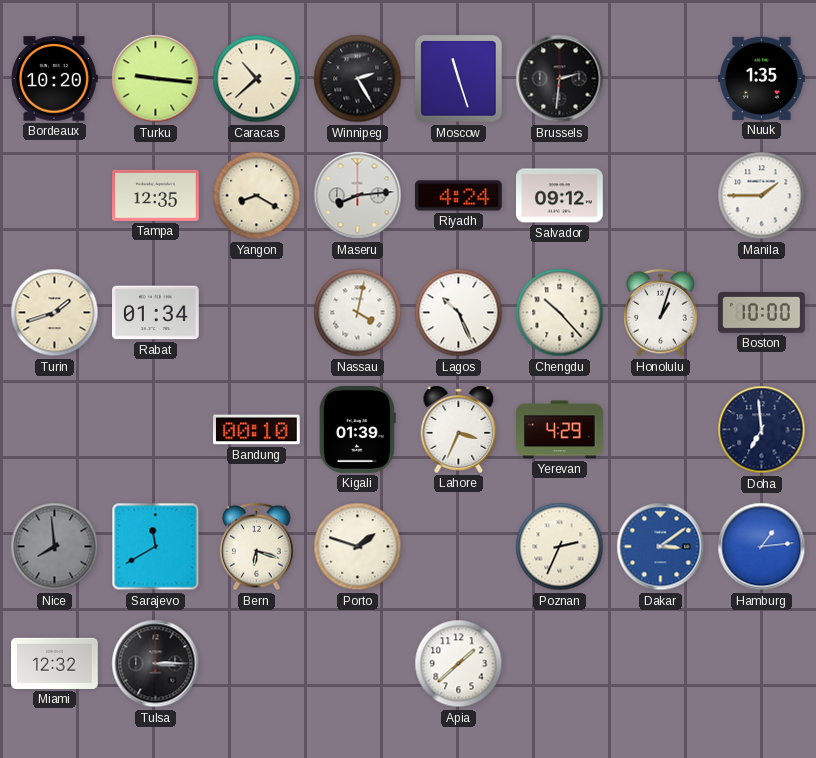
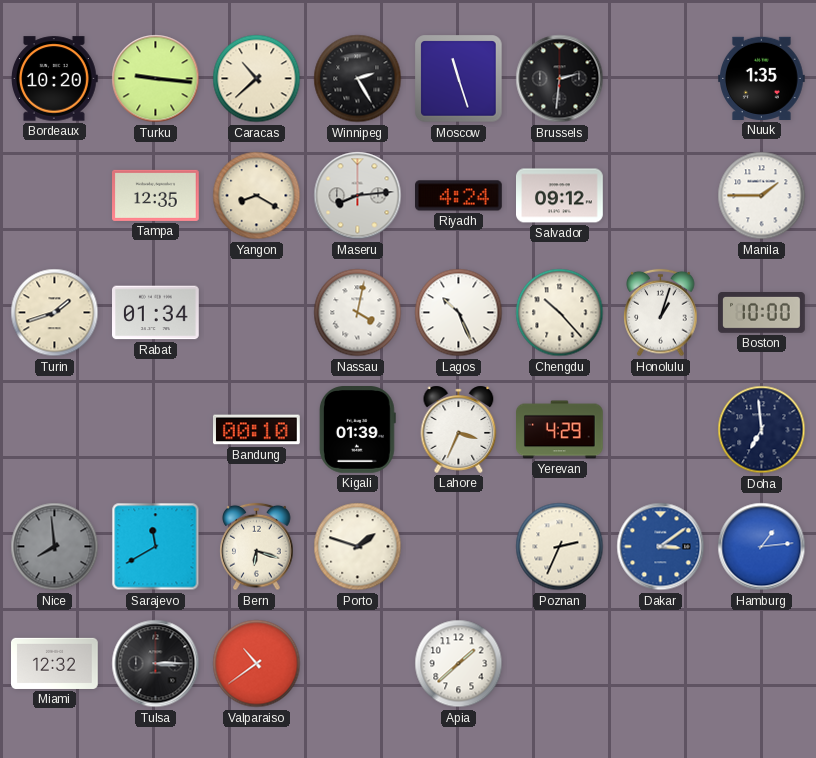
Valparaiso: none -> 10:39
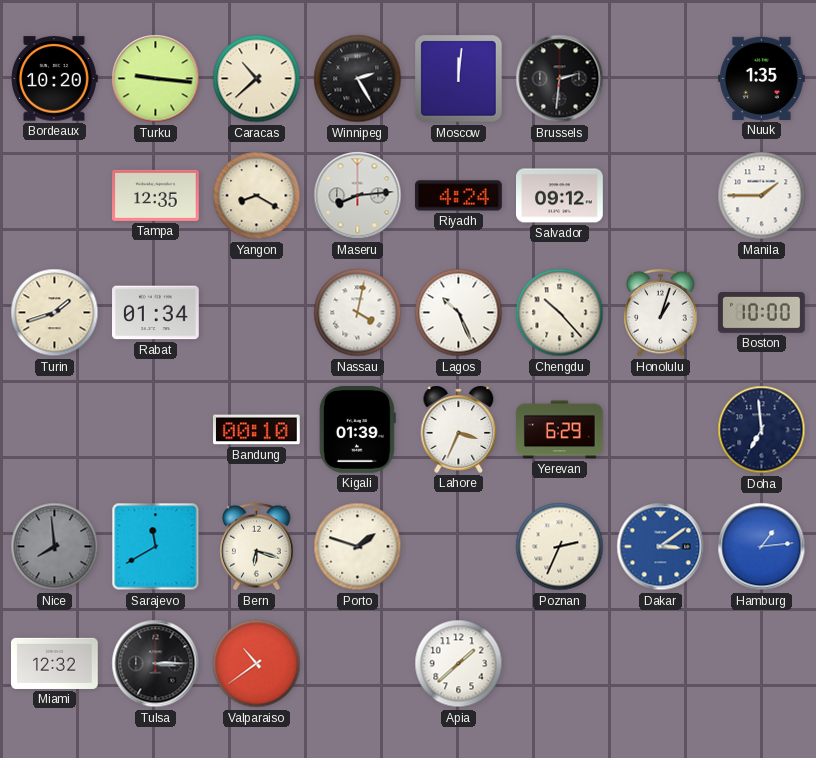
Moscow: 11:27 -> 12:01
Yerevan: 4:29 -> 6:29
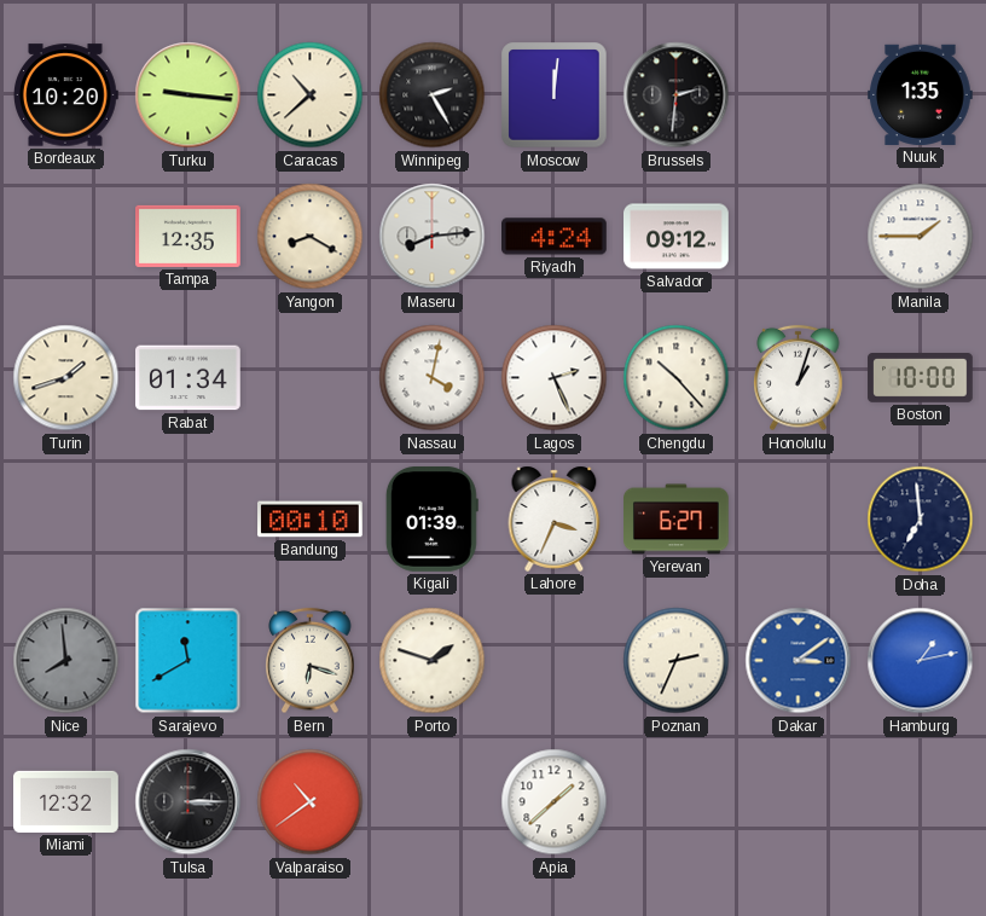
Lagos: 10:26 -> 2:26
Yerevan: 6:29 -> 6:27
Hamburg: 1:14 -> 1:13
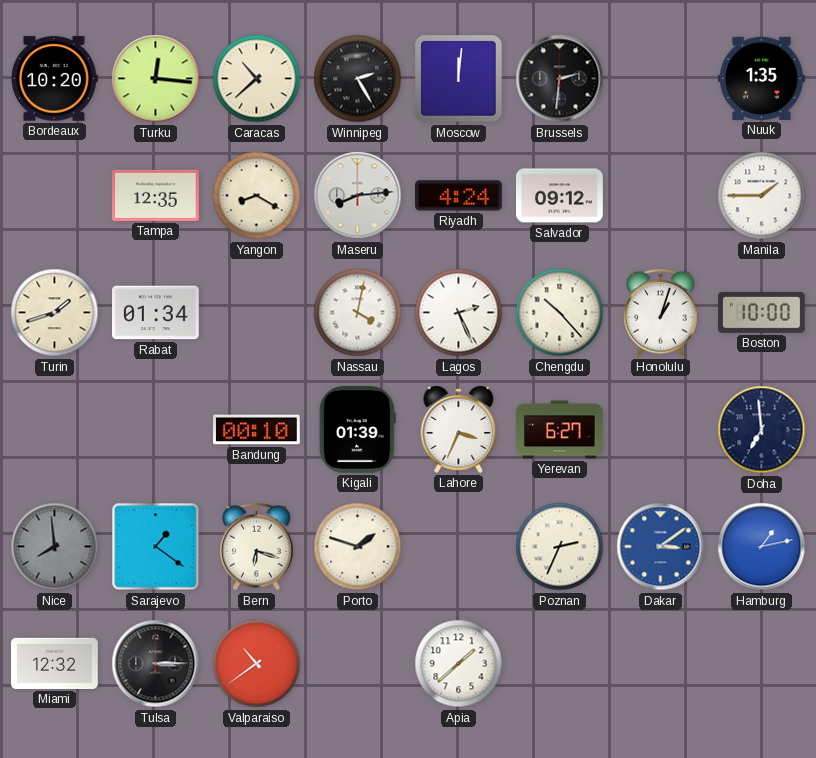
Turku: 9:16 -> 12:16
Sarajevo: 11:40 -> 1:21
